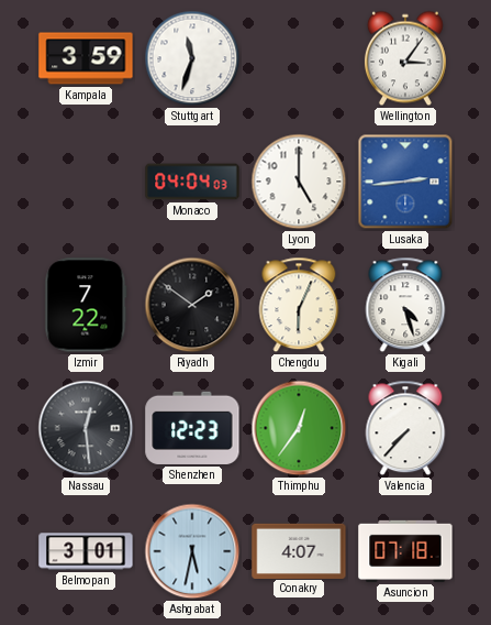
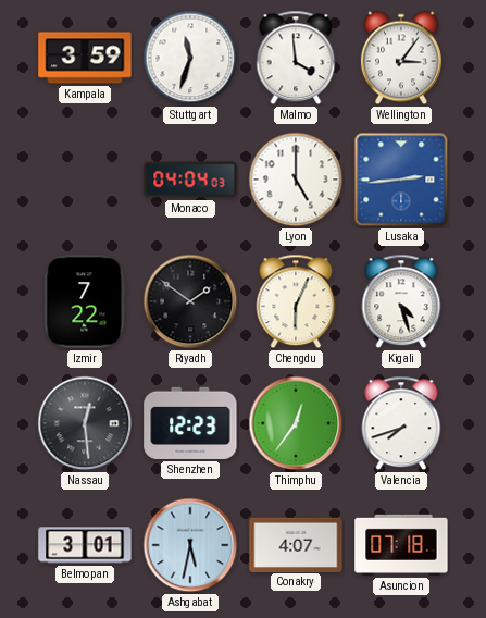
Malmo: none -> 3:59
Valencia: 7:37 -> 7:42
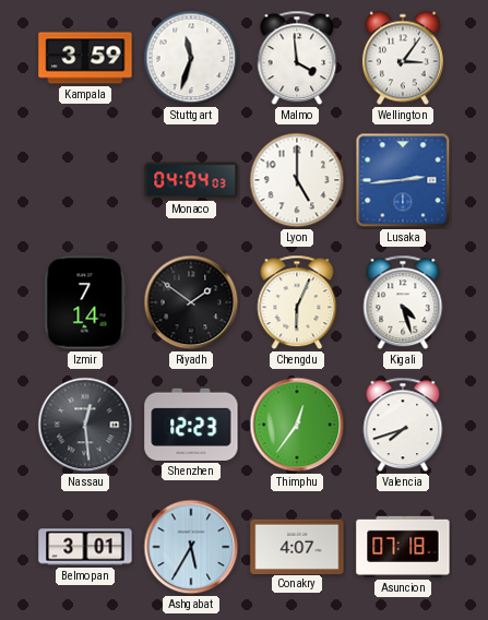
Izmir: 7:22 -> 7:14
Ashgabat: 5:32 -> 5:35
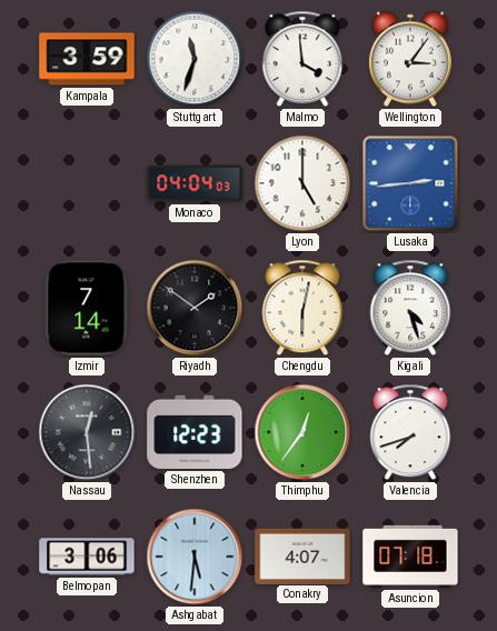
Chengdu: 6:04 -> 6:02
Belmopan: 3:01 -> 3:06
Ashgabat: 5:35 -> 5:31
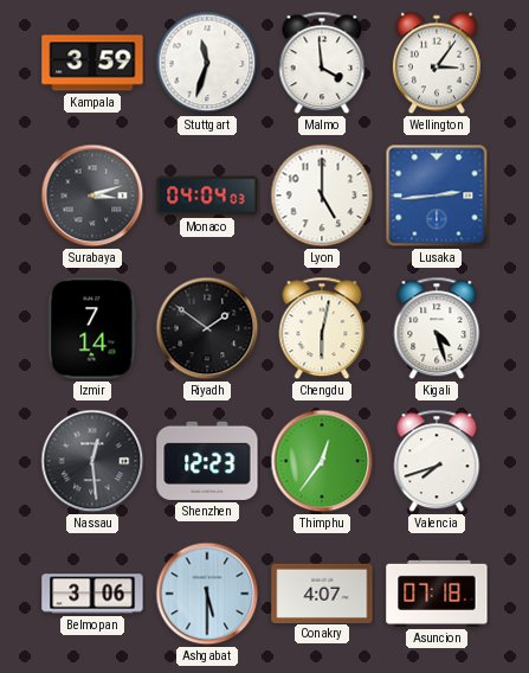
Surabaya: none -> 3:12
Ashgabat: 5:31 -> 5:30
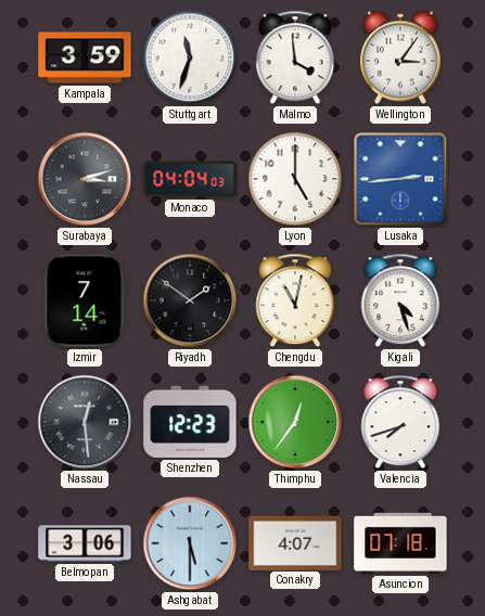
Chengdu: 6:02 -> 11:02
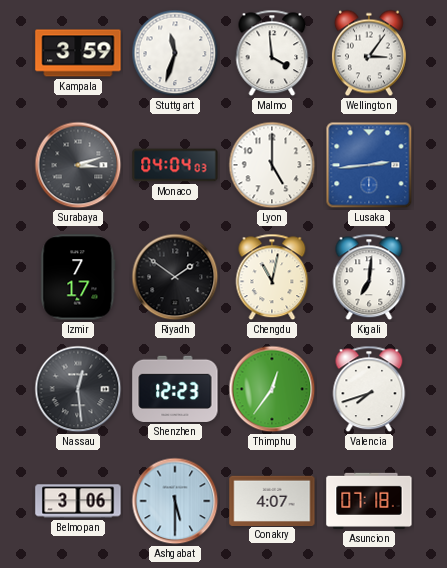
Izmir: 7:14 -> 7:17
Kigali: 4:27 -> 7:01
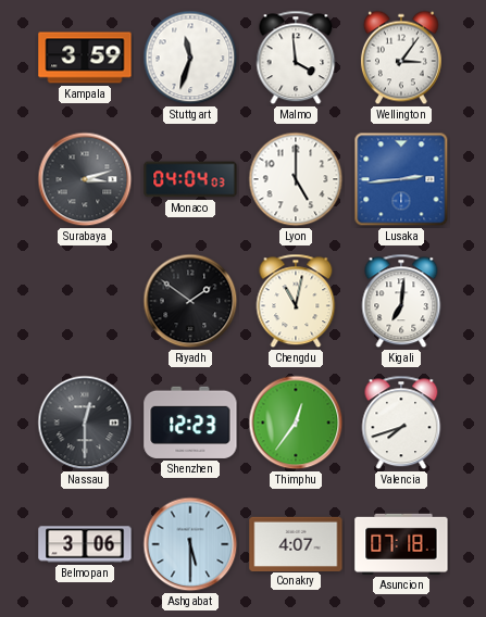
Izmir: 7:17 -> none
Nassau: 12:29 -> 12:30
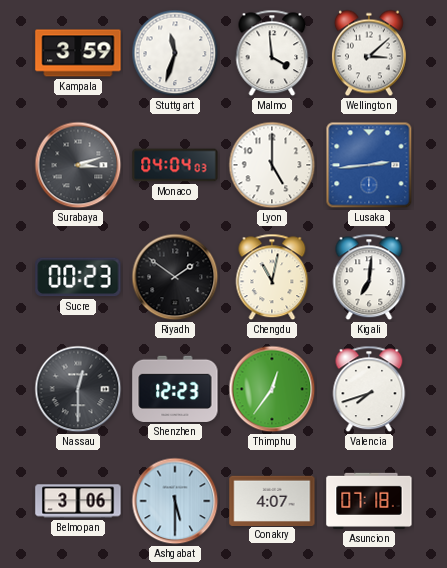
Wellington: 3:06 -> 3:08
Sucre: none -> 00:23
